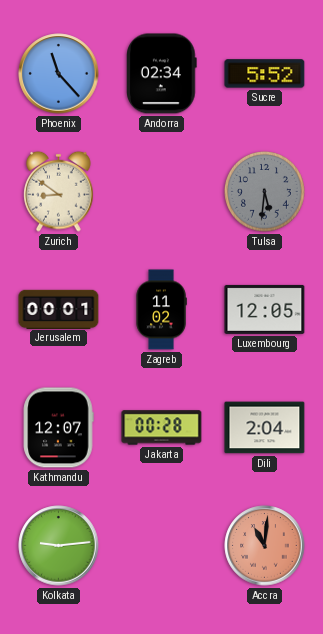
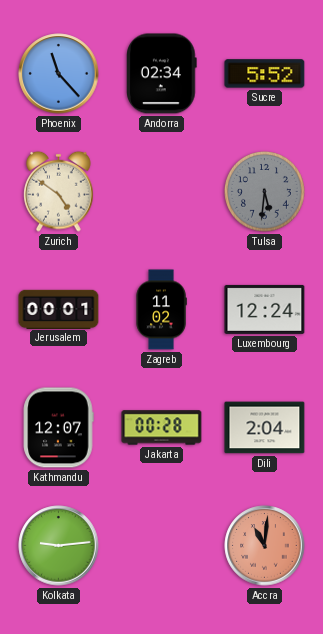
Zurich: 8:51 -> 4:51
Luxembourg: 12:05 -> 12:24
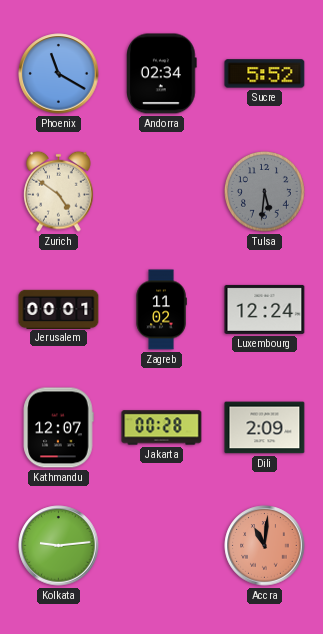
Phoenix: 11:23 -> 11:20
Dili: 2:04 -> 2:09
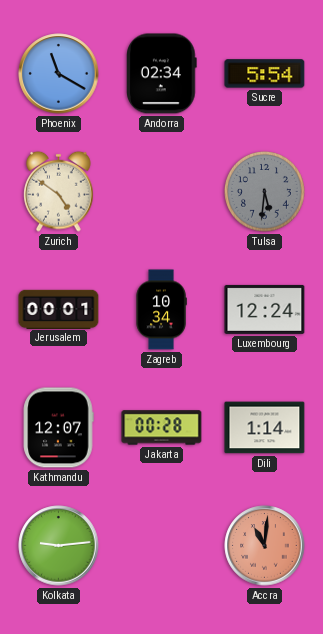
Sucre: 5:52 -> 5:54
Zagreb: 11:02 -> 10:34
Dili: 2:09 -> 1:14
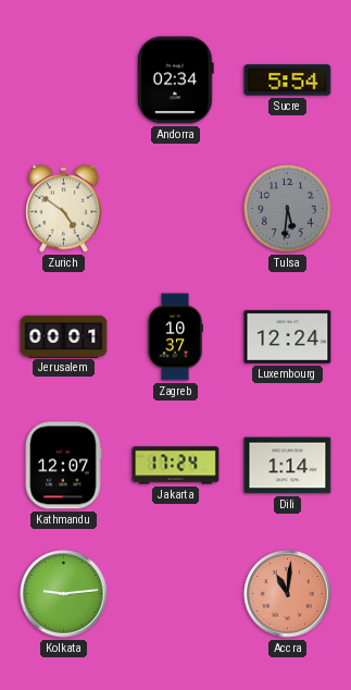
Phoenix: 11:20 -> none
Zagreb: 10:34 -> 10:37
Jakarta: 00:28 -> 17:24
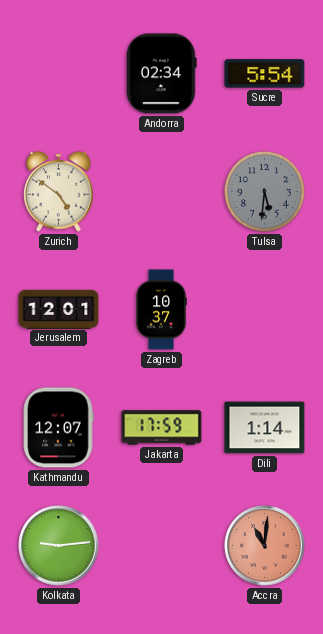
Jerusalem: 00:01 -> 12:01
Luxembourg: 12:24 -> none
Jakarta: 17:24 -> 17:59
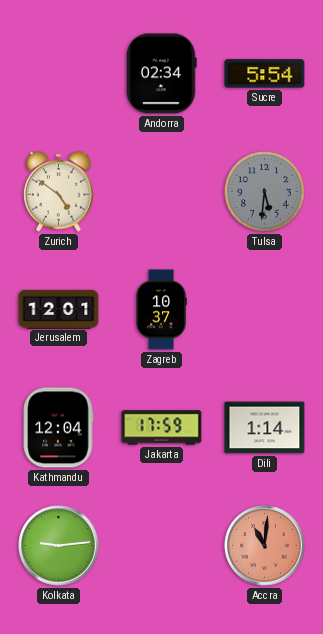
Kathmandu: 12:07 -> 12:04
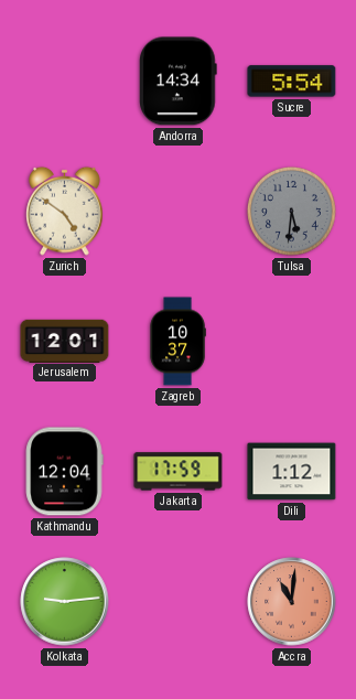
Andorra: 02:34 -> 14:34
Dili: 1:14 -> 1:12
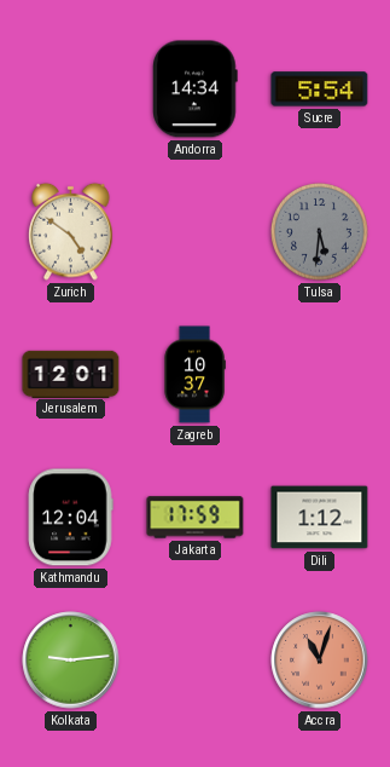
Accra: 11:01 -> 11:03
